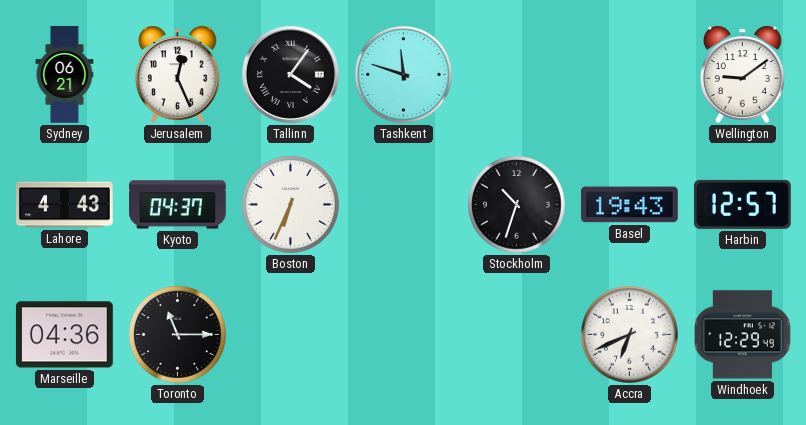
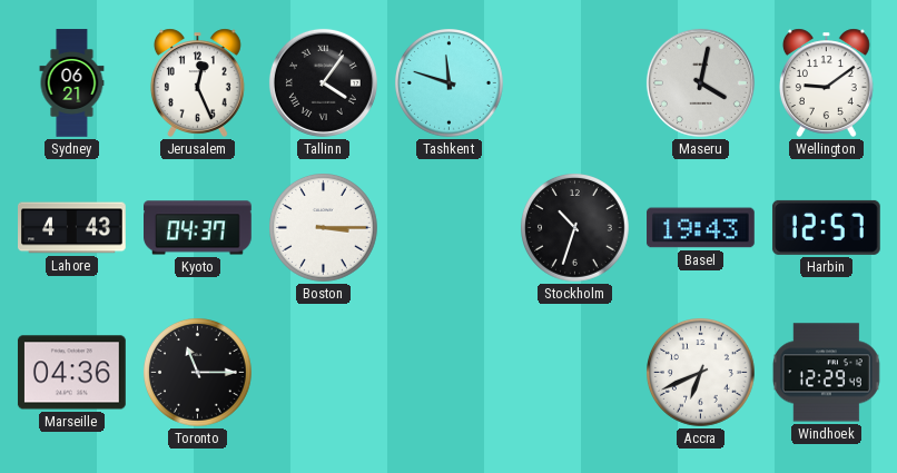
Maseru: none -> 4:02
Boston: 6:34 -> 3:15
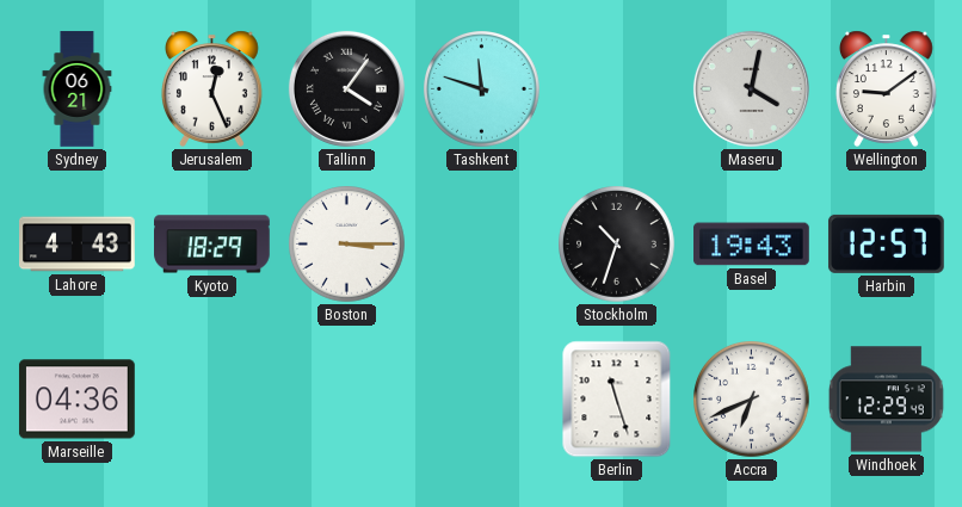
Kyoto: 04:37 -> 18:29
Toronto: 11:15 -> none
Berlin: none -> 11:27
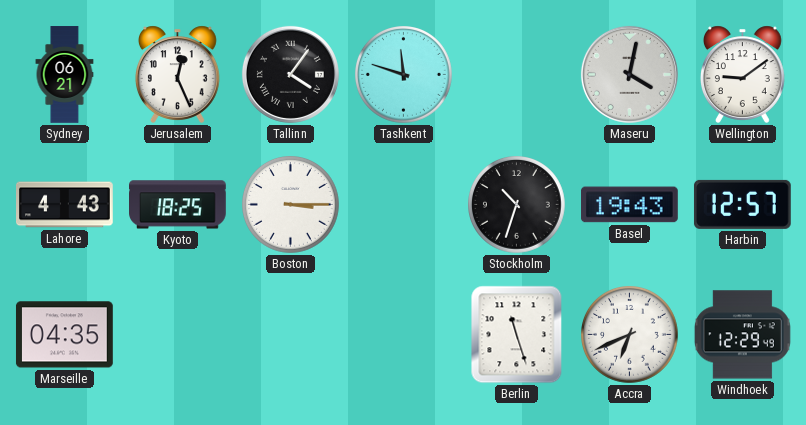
Kyoto: 18:29 -> 18:25
Marseille: 04:36 -> 04:35
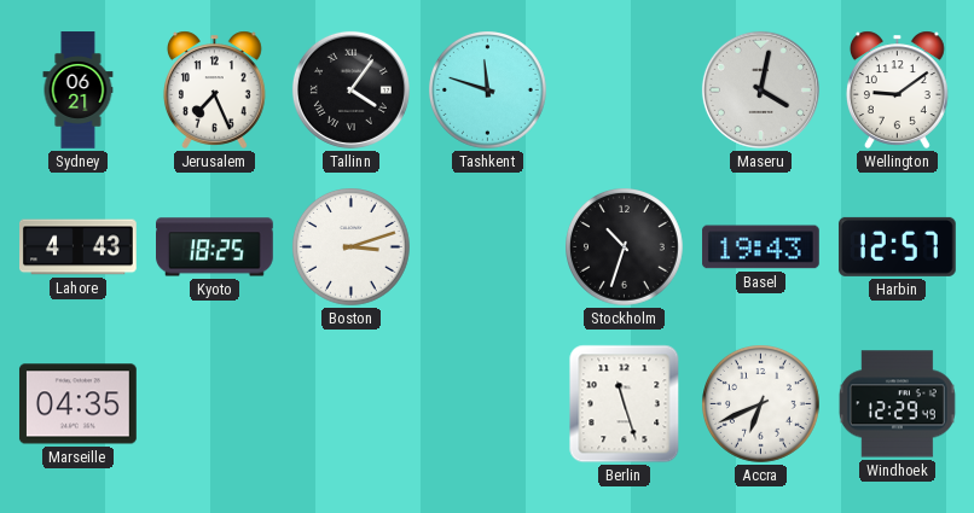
Jerusalem: 12:26 -> 7:26
Boston: 3:15 -> 3:12
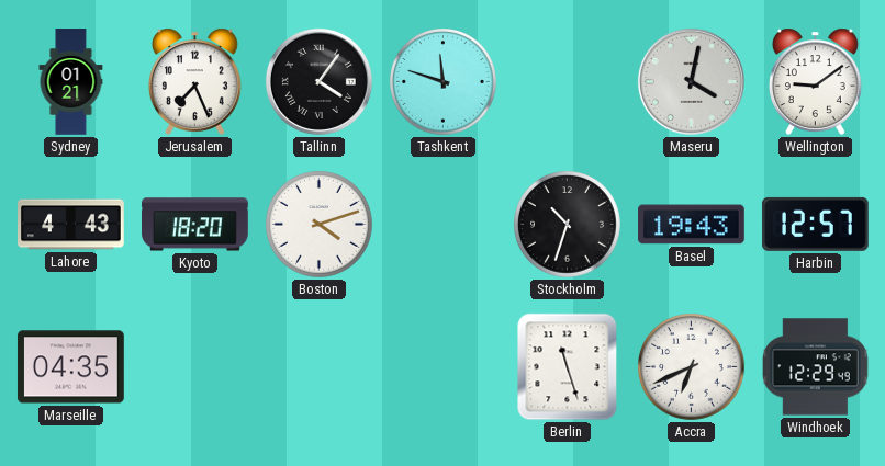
Sydney: 06:21 -> 01:21
Kyoto: 18:25 -> 18:20
Boston: 3:12 -> 4:12
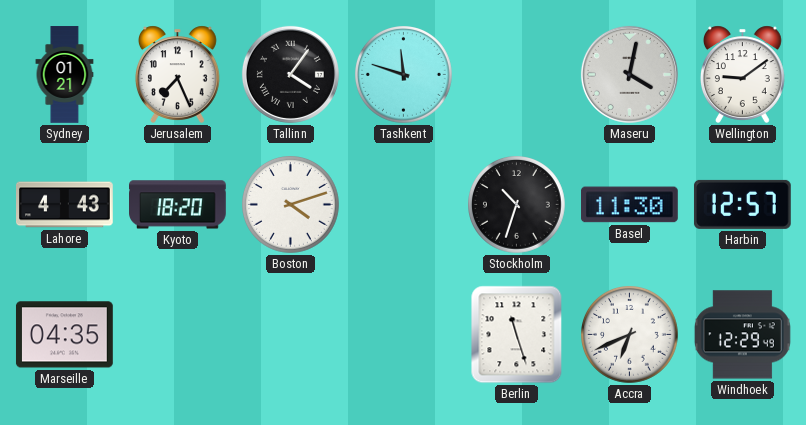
Basel: 19:43 -> 11:30
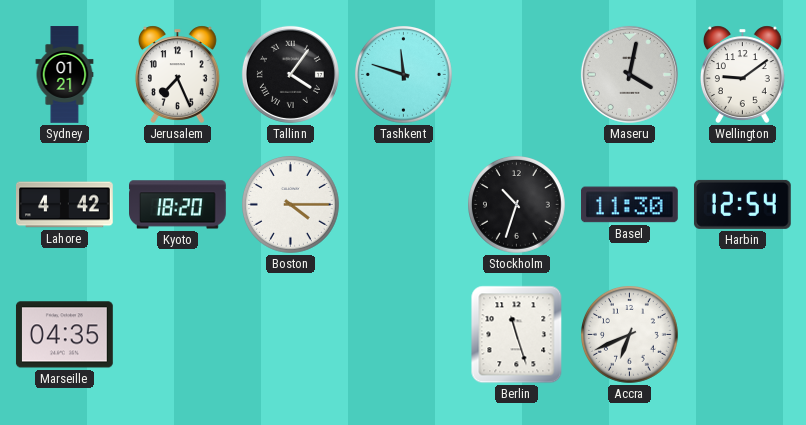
Lahore: 4:43 -> 4:42
Boston: 4:12 -> 4:15
Harbin: 12:57 -> 12:54
Windhoek: 12:29 -> none
